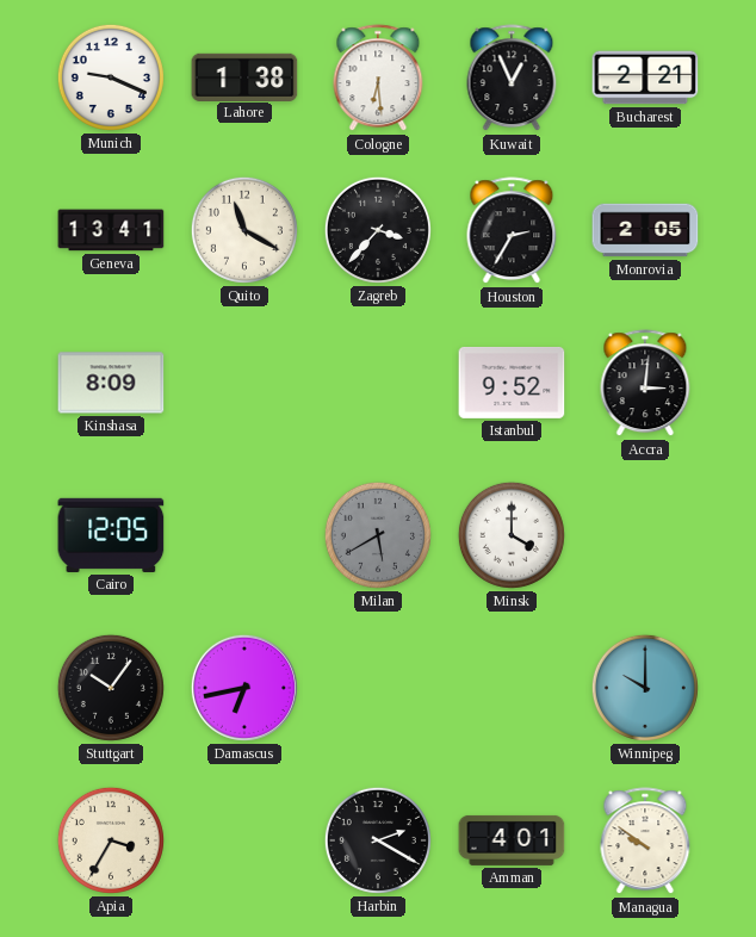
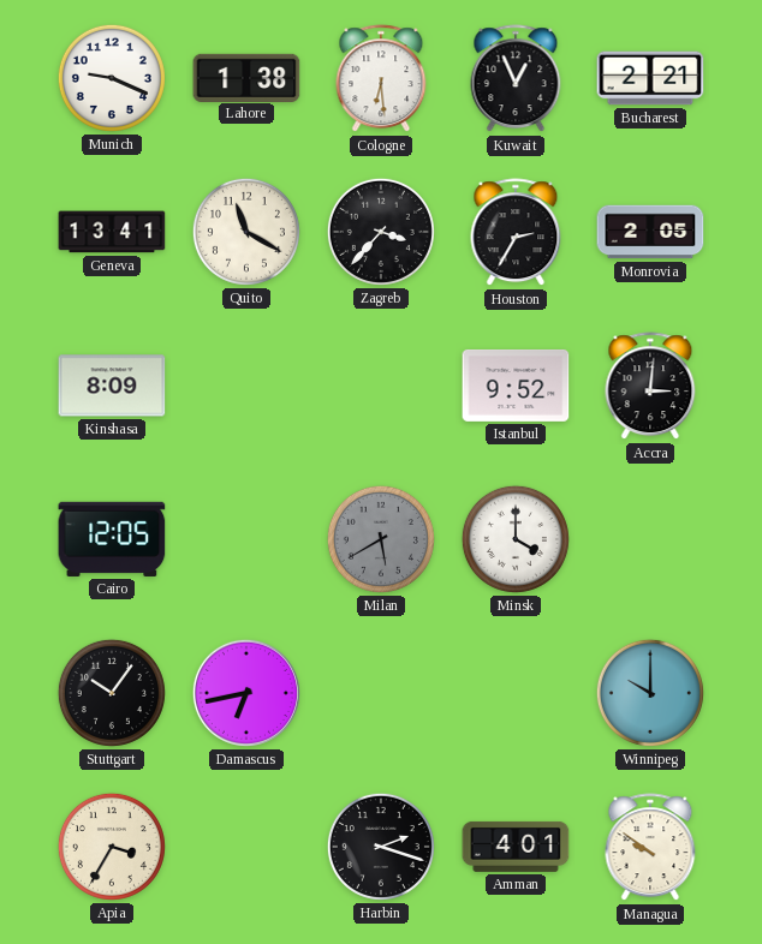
Harbin: 2:20 -> 2:18
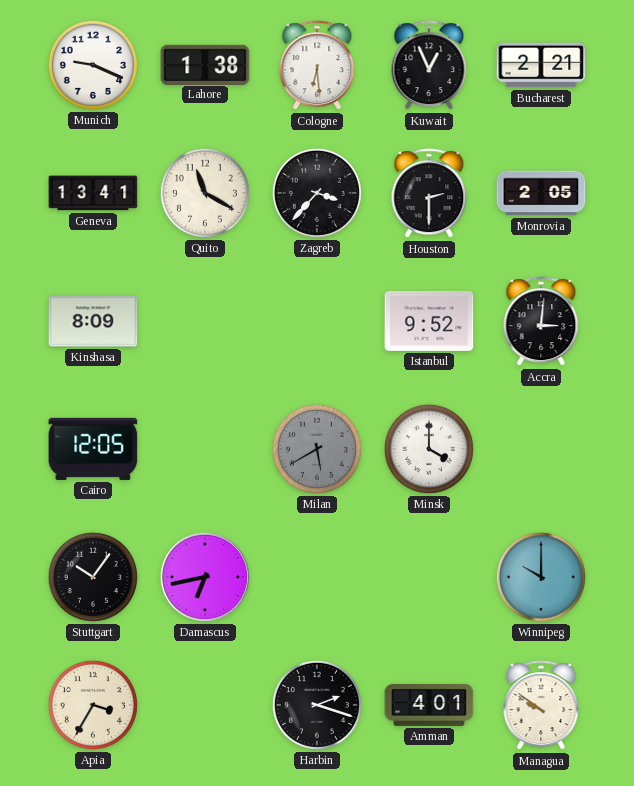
Houston: 2:35 -> 2:30
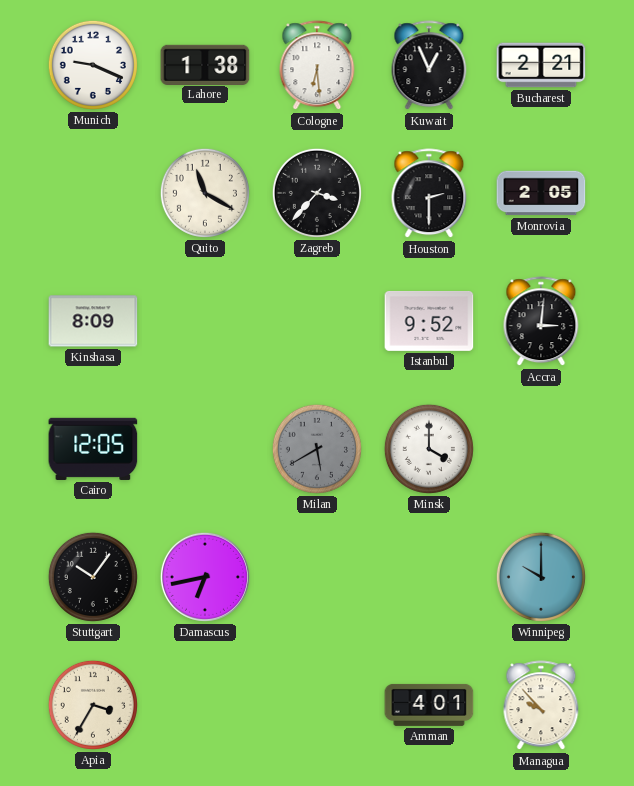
Geneva: 13:41 -> none
Harbin: 2:18 -> none
Managua: 9:51 -> 9:53
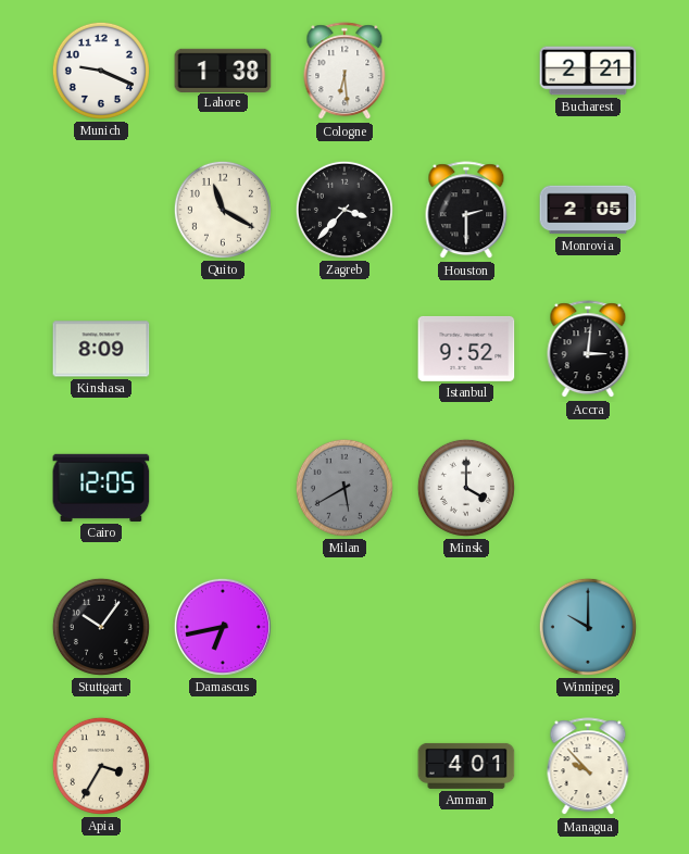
Kuwait: 12:56 -> none
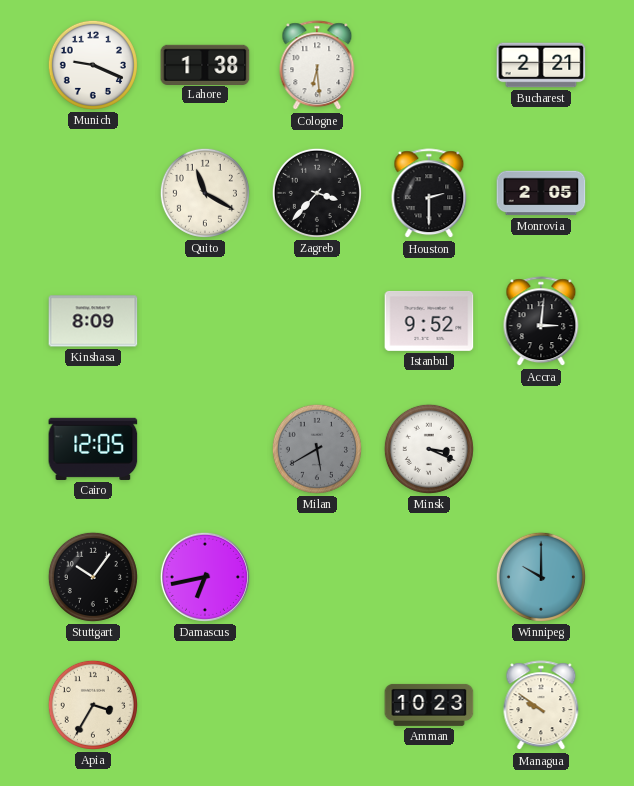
Minsk: 4:00 -> 3:19
Amman: 4:01 -> 10:23
Managua: 9:53 -> 9:51
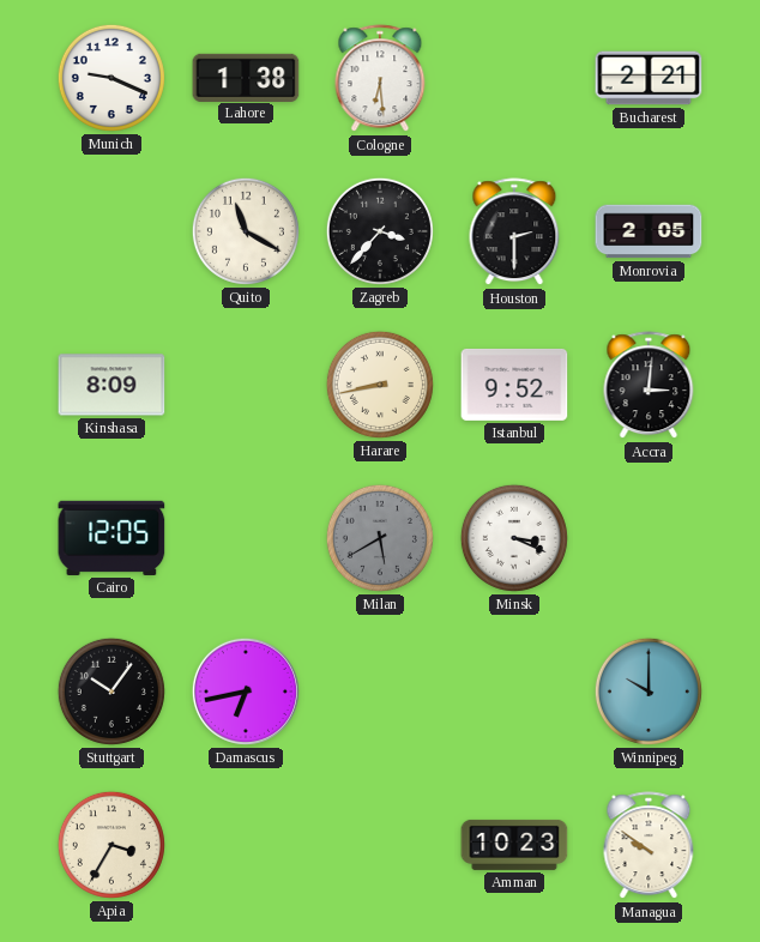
Harare: none -> 8:43
